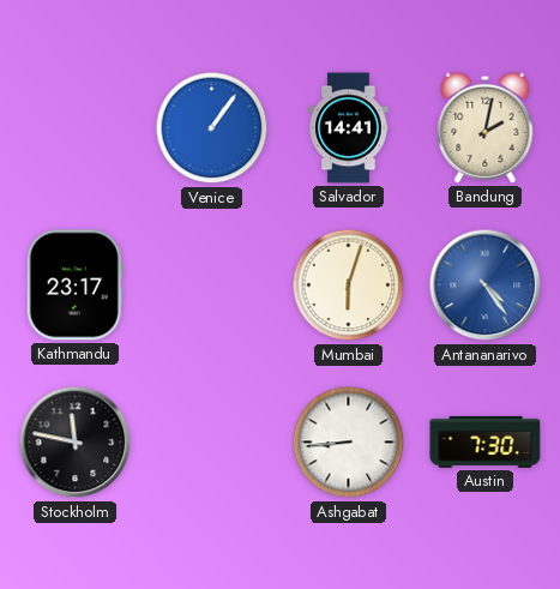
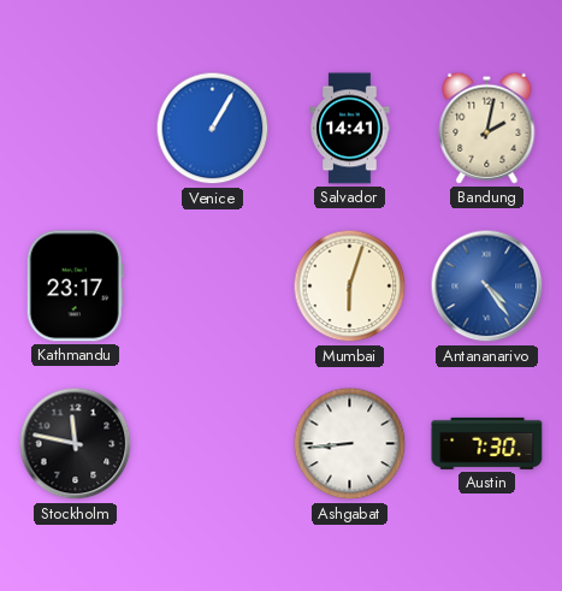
Venice: 1:06 -> 1:05
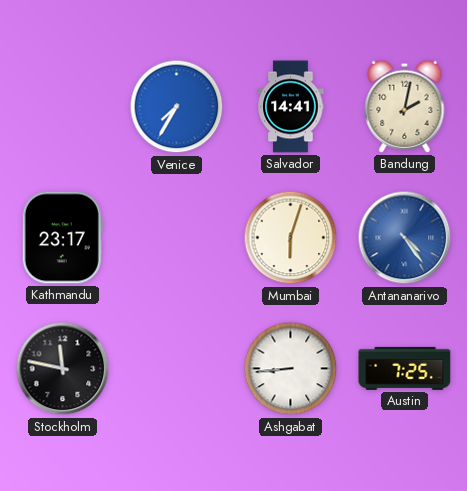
Venice: 1:05 -> 7:35
Austin: 7:30 -> 7:25
